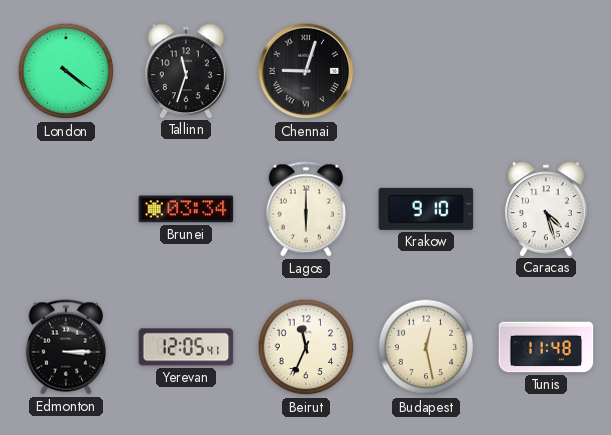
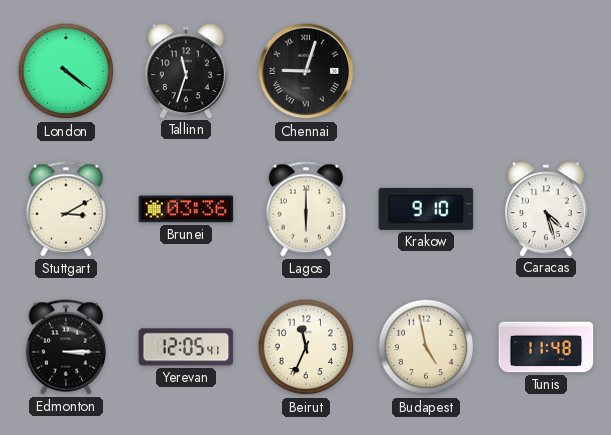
Stuttgart: none -> 3:10
Brunei: 03:34 -> 03:36
Budapest: 12:28 -> 4:58
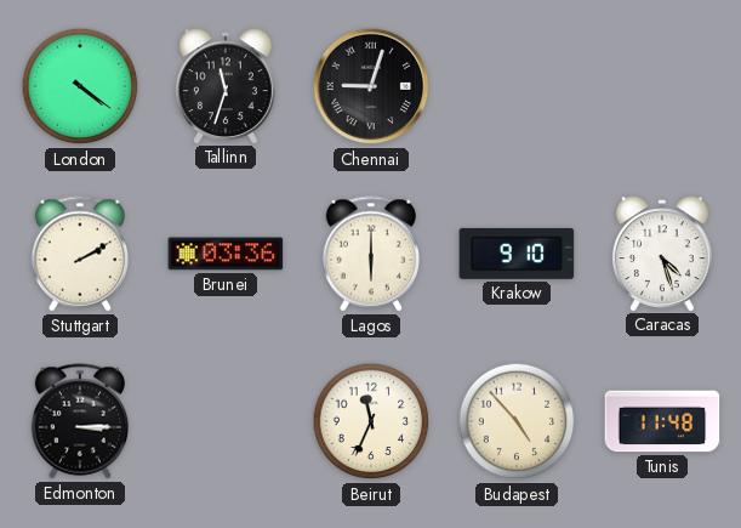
Stuttgart: 3:10 -> 2:10
Yerevan: 12:05 -> none
Budapest: 4:58 -> 4:53
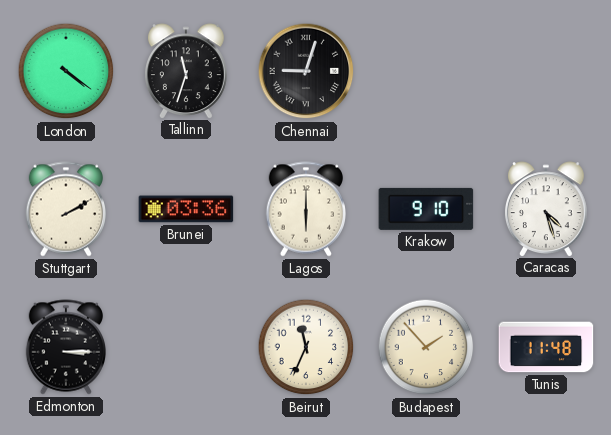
Budapest: 4:53 -> 1:53
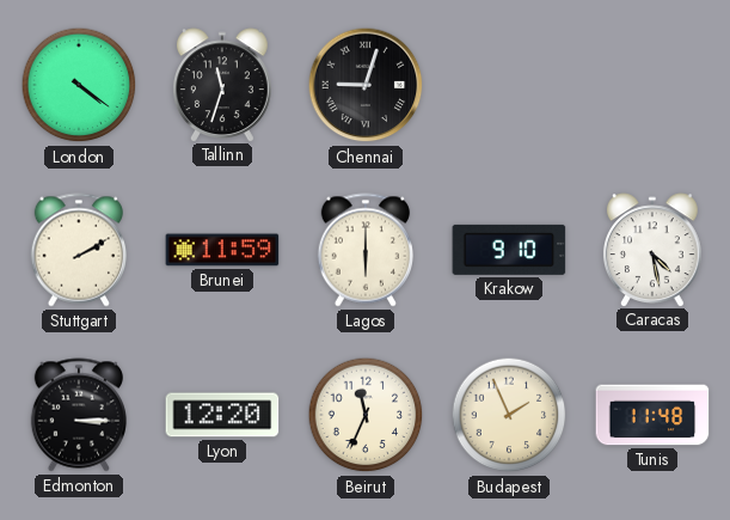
Brunei: 03:36 -> 11:59
Caracas: 4:27 -> 4:28
Lyon: none -> 12:20
Budapest: 1:53 -> 1:56
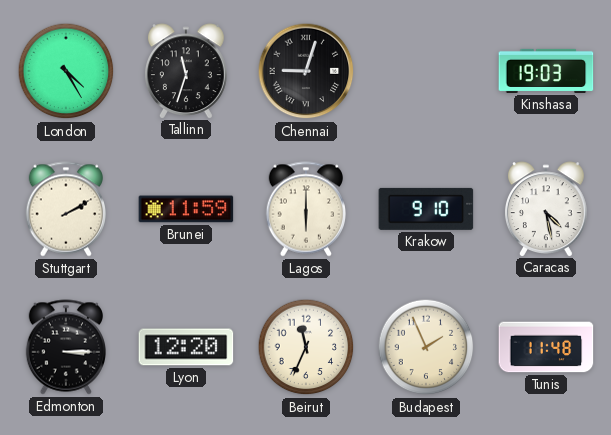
London: 4:21 -> 4:25
Kinshasa: none -> 19:03
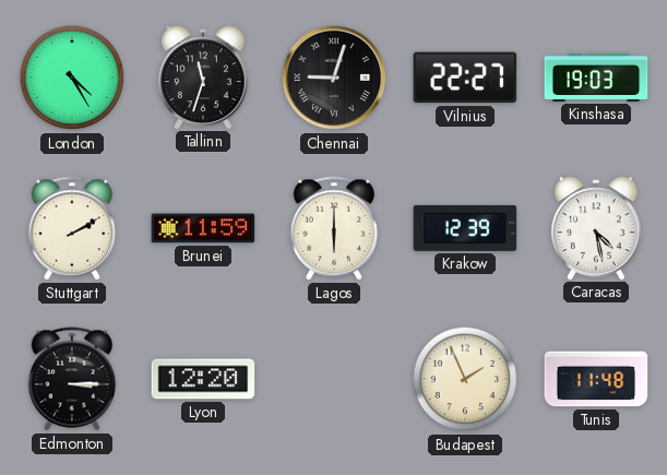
Vilnius: none -> 22:27
Krakow: 9:10 -> 12:39
Beirut: 11:34 -> none
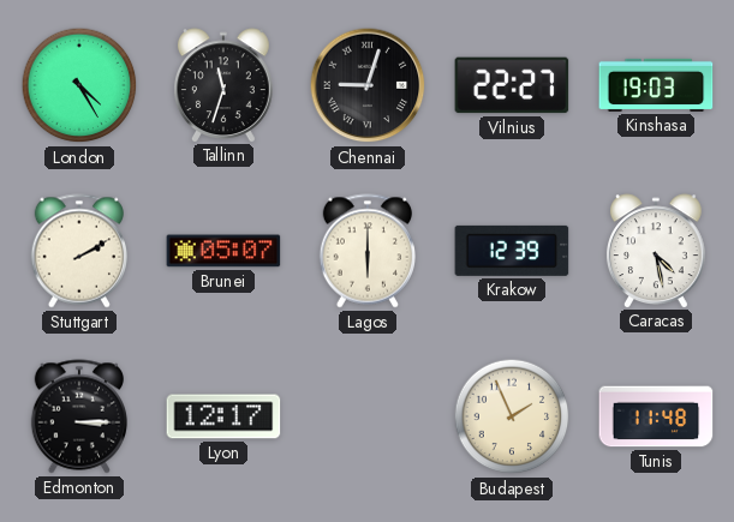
Brunei: 11:59 -> 05:07
Lyon: 12:20 -> 12:17
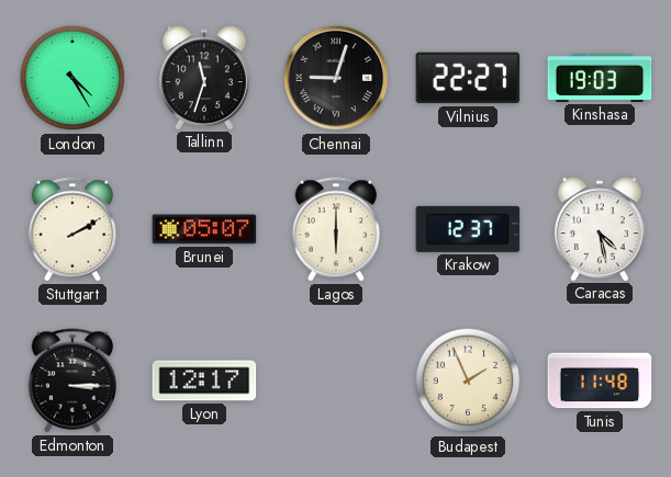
Krakow: 12:39 -> 12:37
